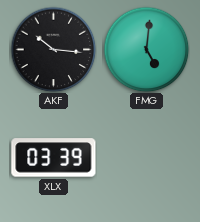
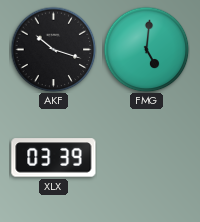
AKF: 10:16 -> 10:18
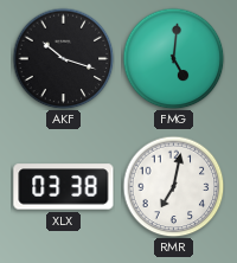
XLX: 03:39 -> 03:38
RMR: none -> 7:02
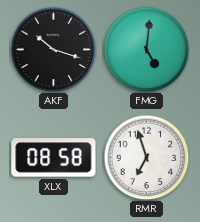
XLX: 03:38 -> 08:58
RMR: 7:02 -> 6:57
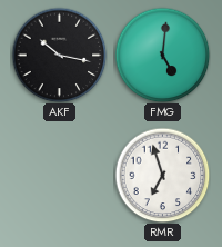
AKF: 10:18 -> 10:17
XLX: 08:58 -> none
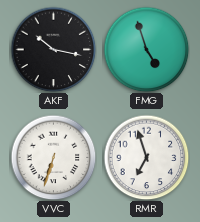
FMG: 5:01 -> 4:57
VVC: none -> 6:33
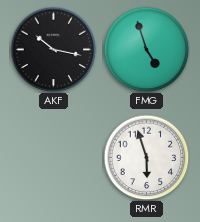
VVC: 6:33 -> none
RMR: 6:57 -> 5:57
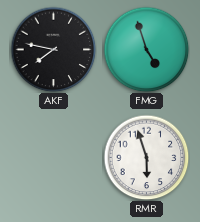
AKF: 10:17 -> 7:47
